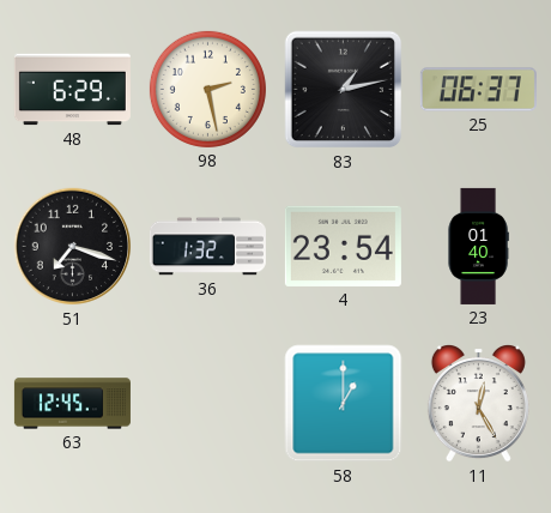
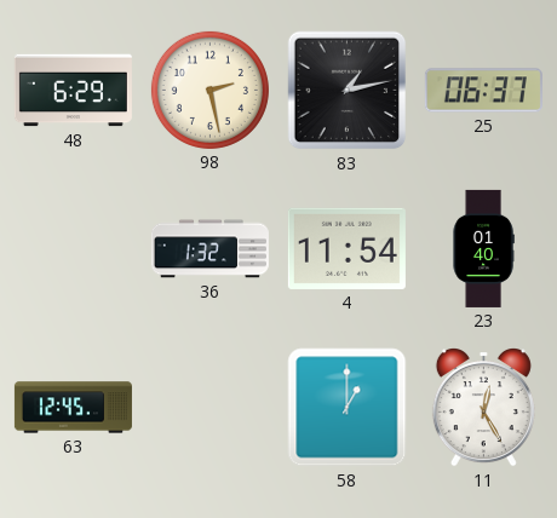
51: 7:18 -> none
4: 23:54 -> 11:54
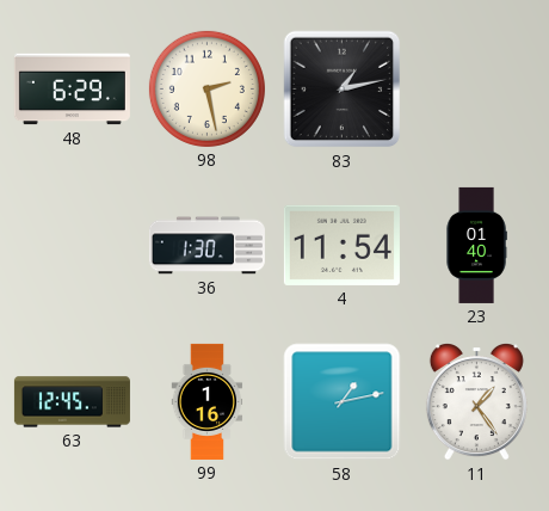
25: 06:37 -> none
36: 1:32 -> 1:30
99: none -> 1:16
58: 1:00 -> 1:13
11: 12:25 -> 1:24
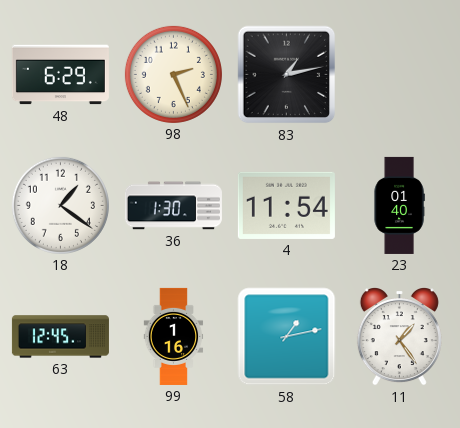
98: 2:28 -> 2:26
18: none -> 1:21
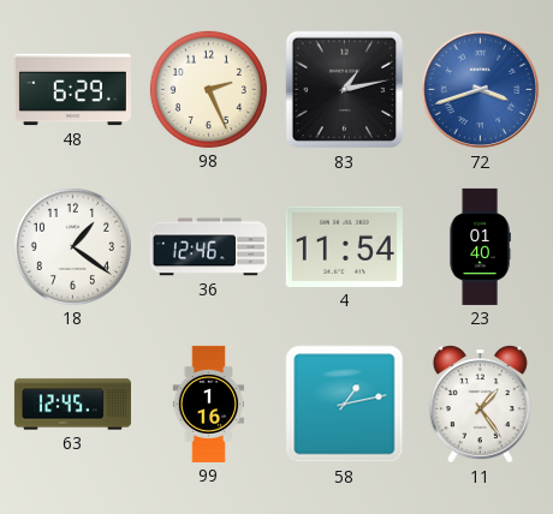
72: none -> 3:42
36: 1:30 -> 12:46
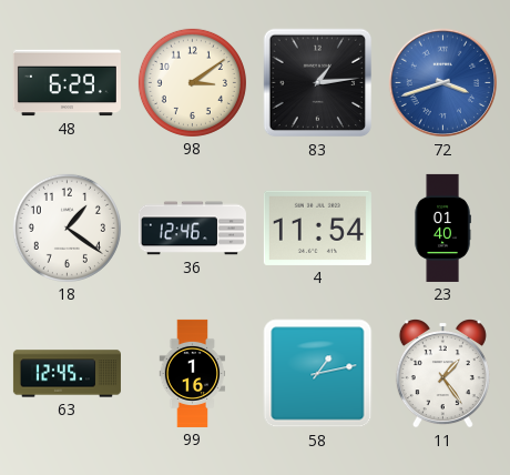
98: 2:26 -> 3:09
83: 1:13 -> 1:14
